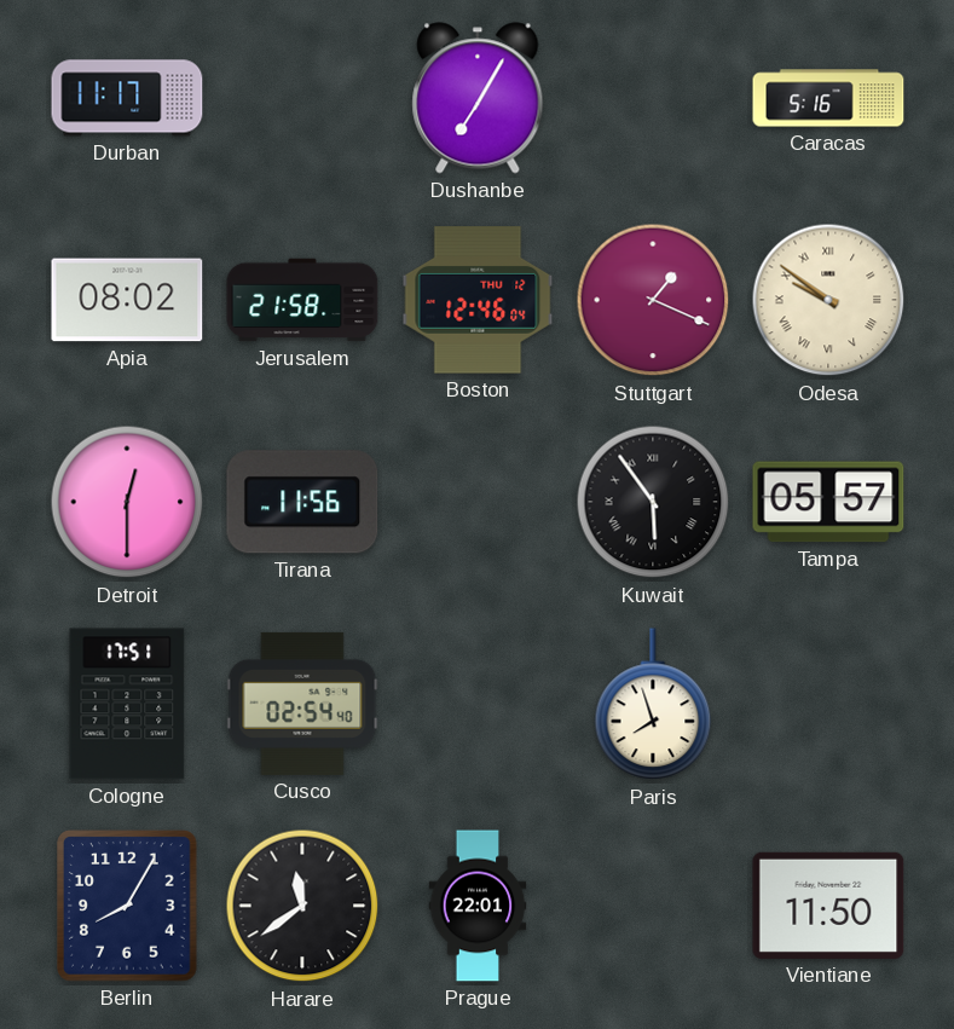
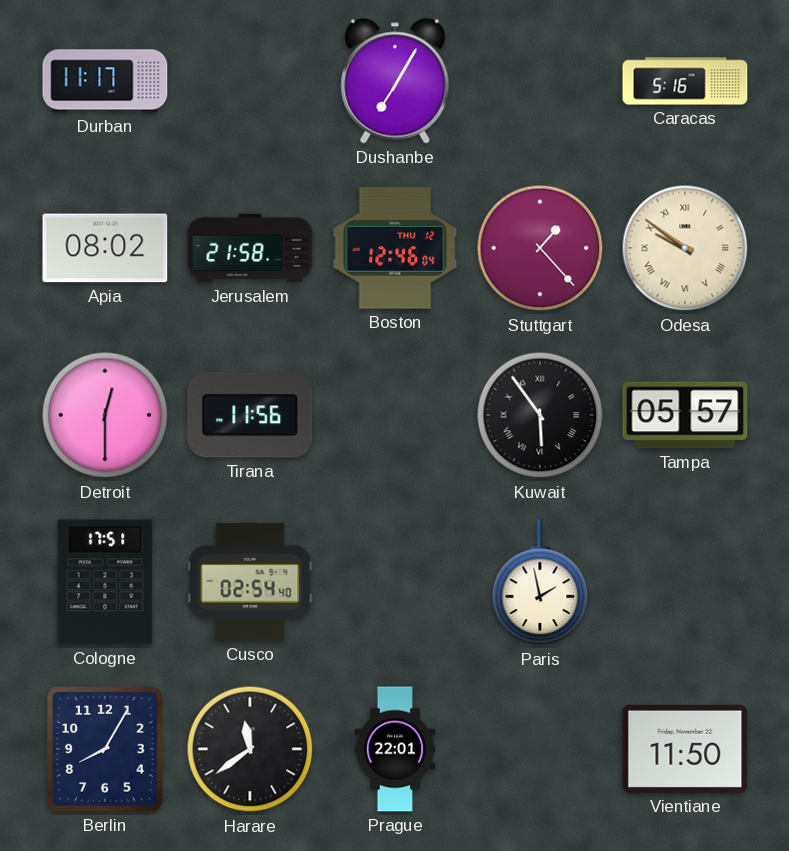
Stuttgart: 1:19 -> 1:23
Paris: 7:57 -> 1:58
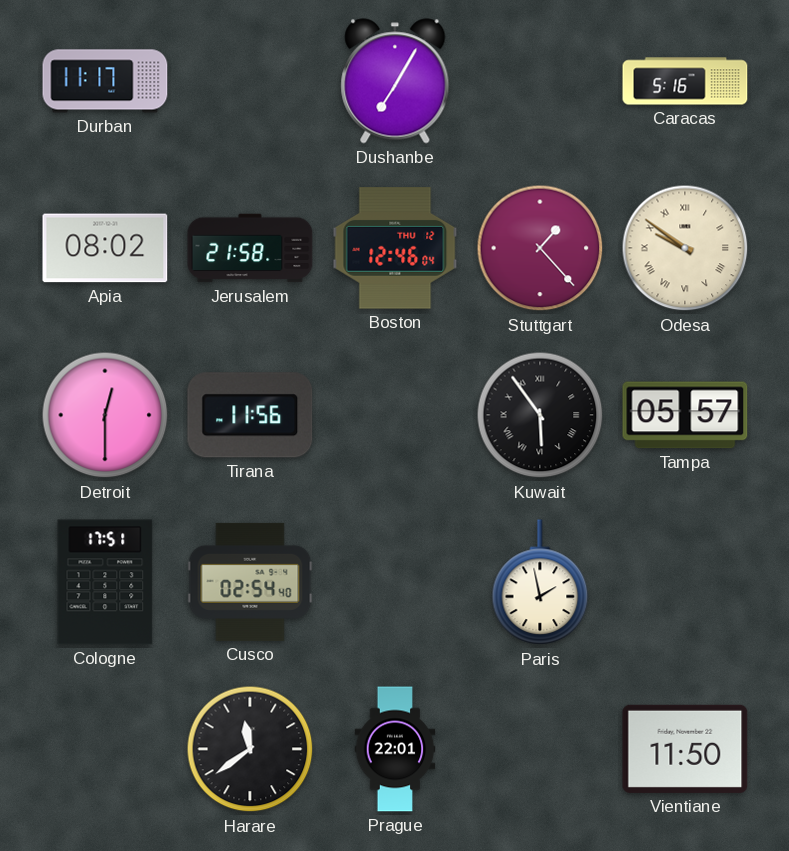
Berlin: 8:05 -> none
